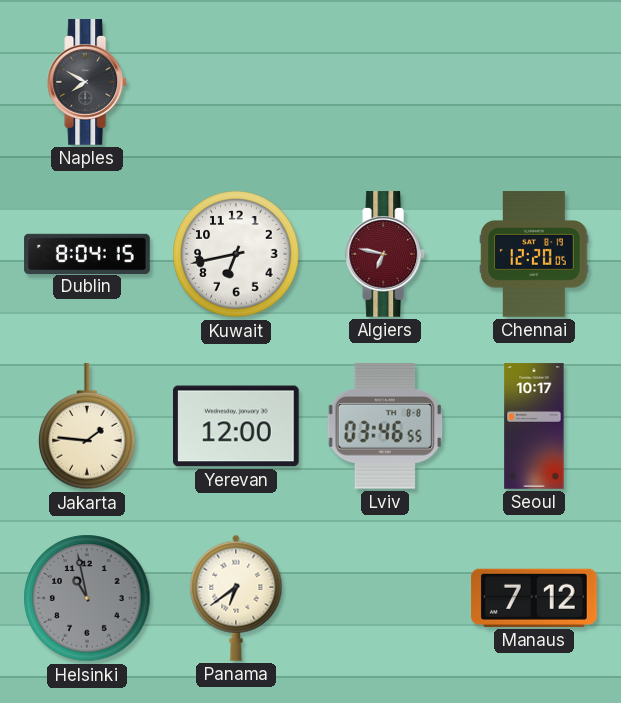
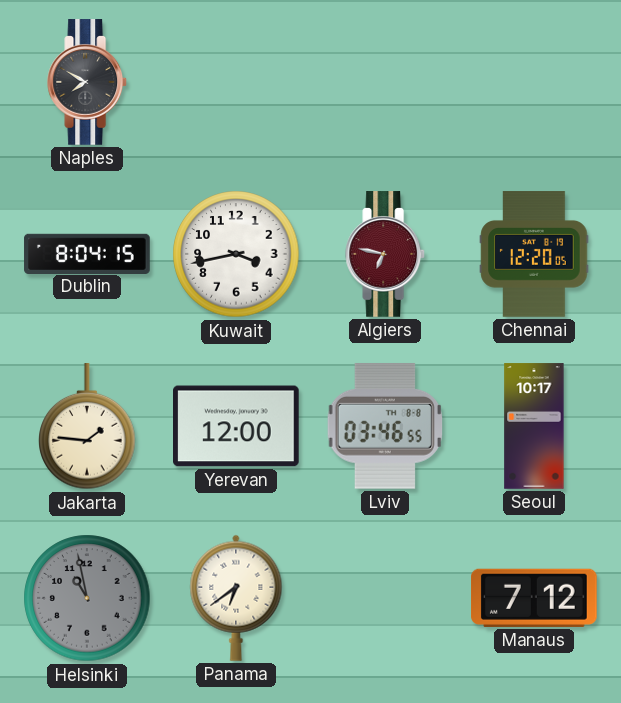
Kuwait: 6:43 -> 3:43
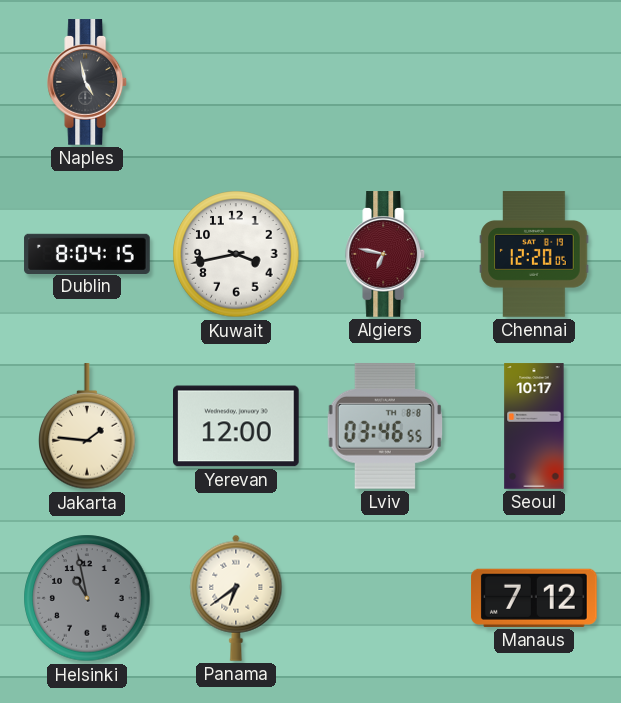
Naples: 7:50 -> 4:58
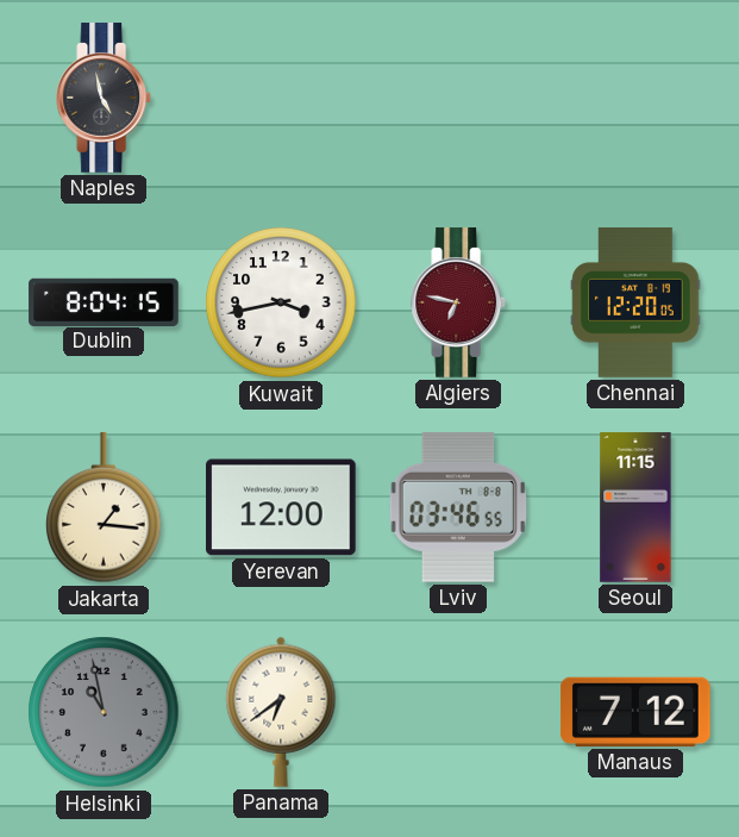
Jakarta: 1:46 -> 1:16
Seoul: 10:17 -> 11:15
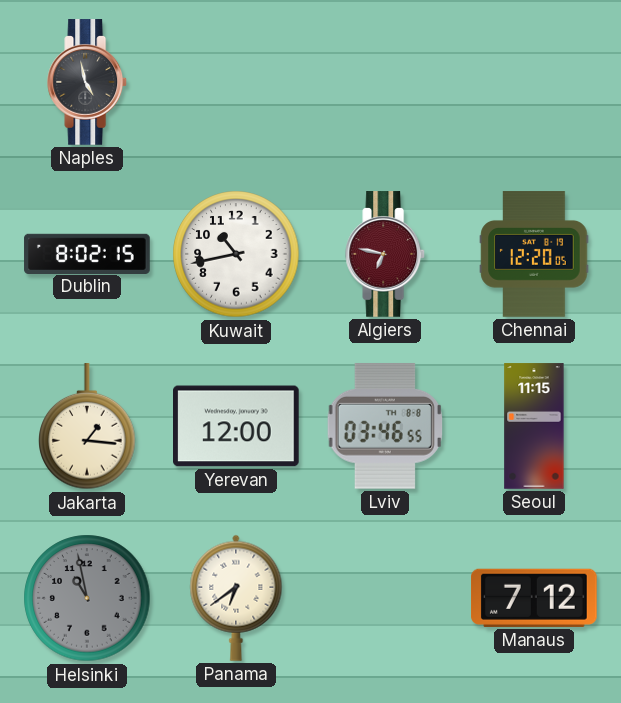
Dublin: 8:04 -> 8:02
Kuwait: 3:43 -> 10:43
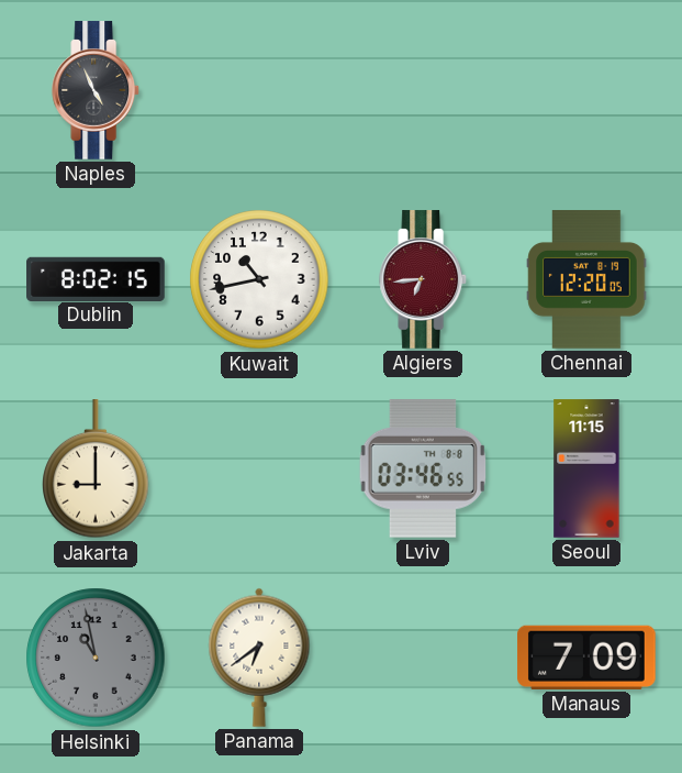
Naples: 4:58 -> 4:56
Algiers: 6:47 -> 6:44
Jakarta: 1:16 -> 9:00
Yerevan: 12:00 -> none
Manaus: 7:12 -> 7:09
